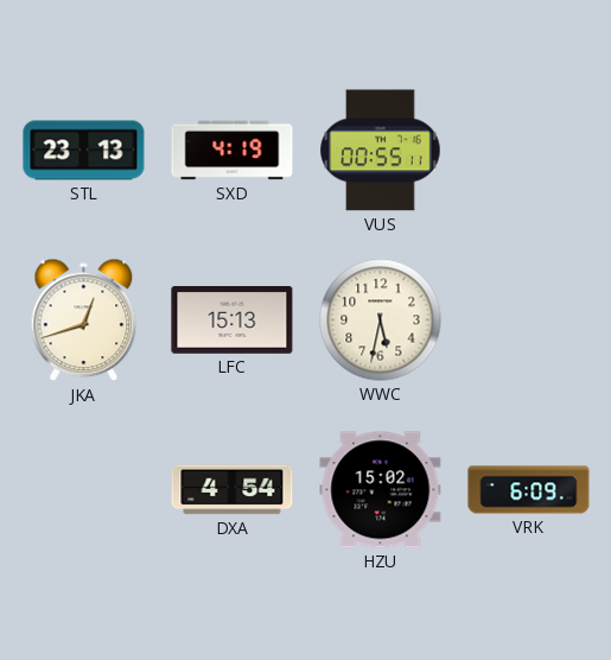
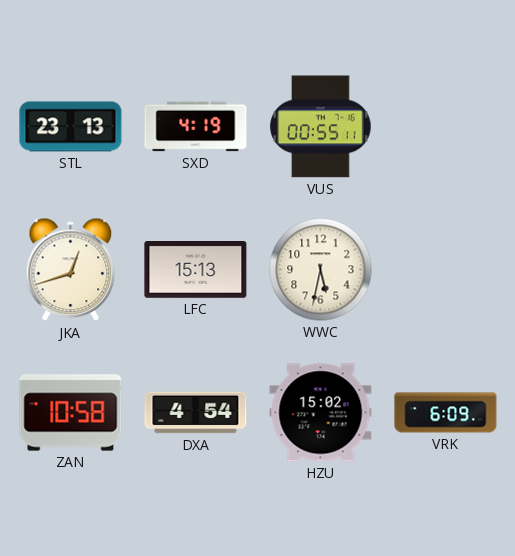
ZAN: none -> 10:58
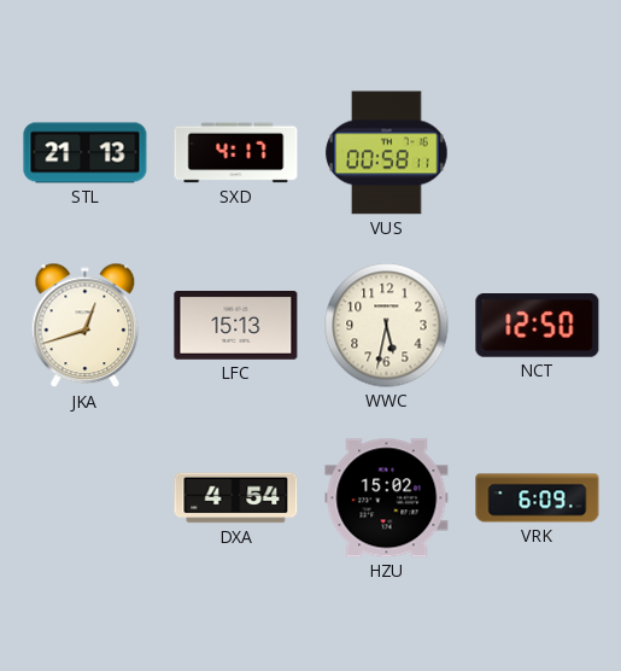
STL: 23:13 -> 21:13
SXD: 4:19 -> 4:17
VUS: 00:55 -> 00:58
NCT: none -> 12:50
ZAN: 10:58 -> none
